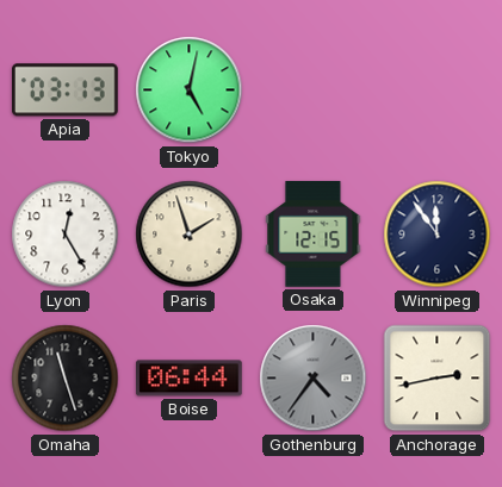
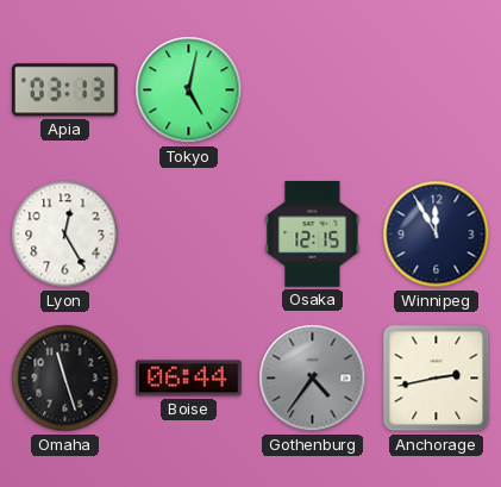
Paris: 1:57 -> none
Winnipeg: 11:54 -> 11:55
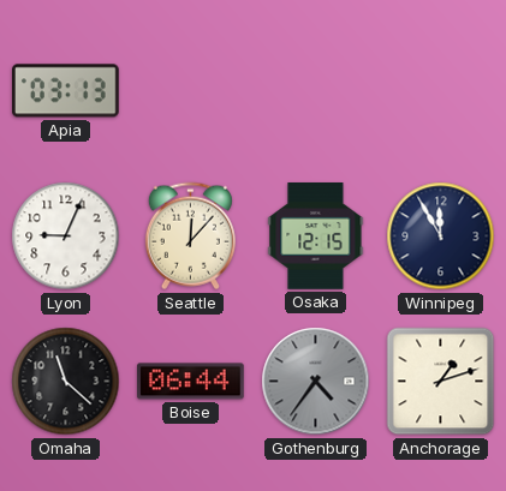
Tokyo: 5:02 -> none
Lyon: 12:25 -> 9:04
Seattle: none -> 12:07
Omaha: 11:27 -> 11:22
Anchorage: 2:43 -> 1:12
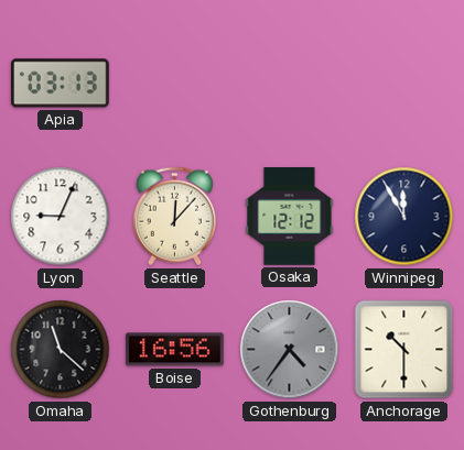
Osaka: 12:15 -> 12:12
Boise: 06:44 -> 16:56
Anchorage: 1:12 -> 10:30
